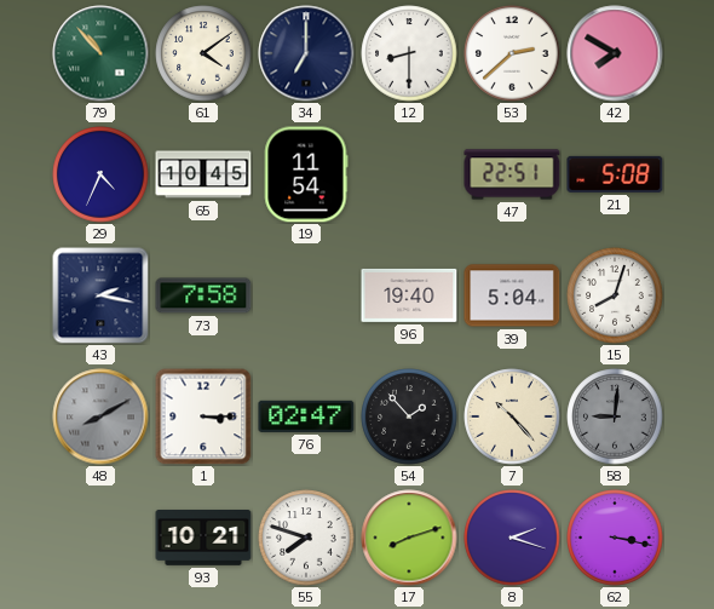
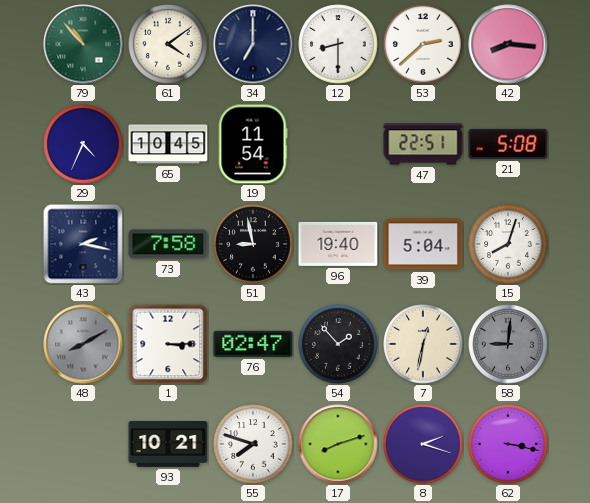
42: 7:50 -> 8:16
51: none -> 8:58
7: 10:23 -> 12:32
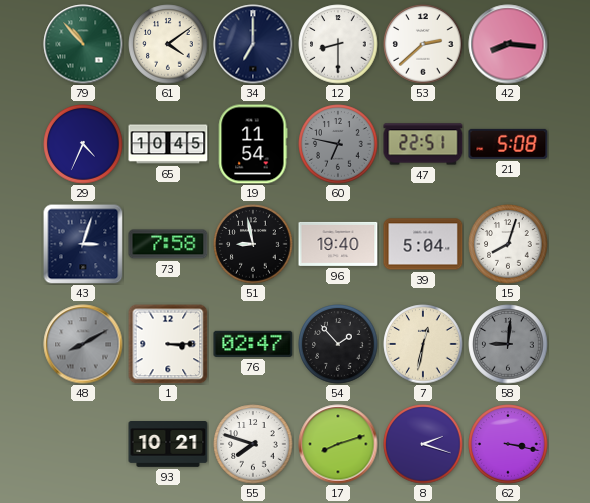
60: none -> 6:47
43: 2:17 -> 3:03
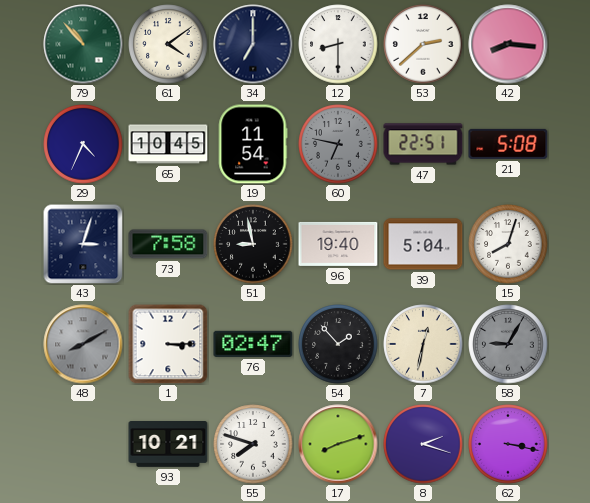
58: 9:01 -> 9:05
